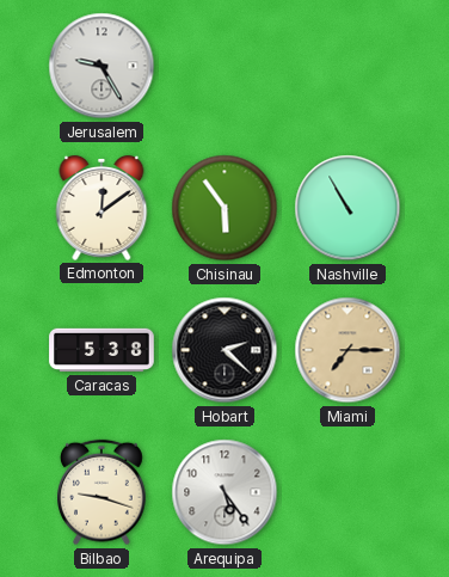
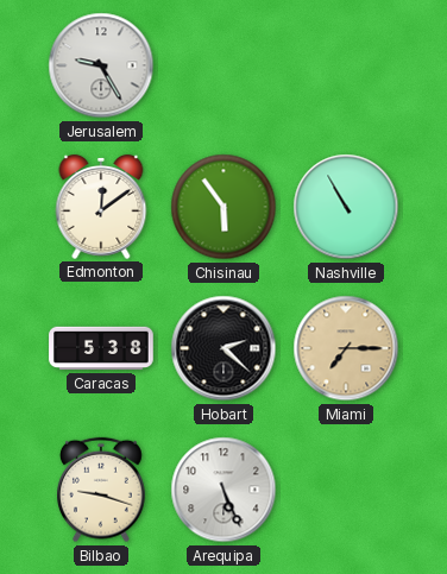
Arequipa: 5:24 -> 5:26
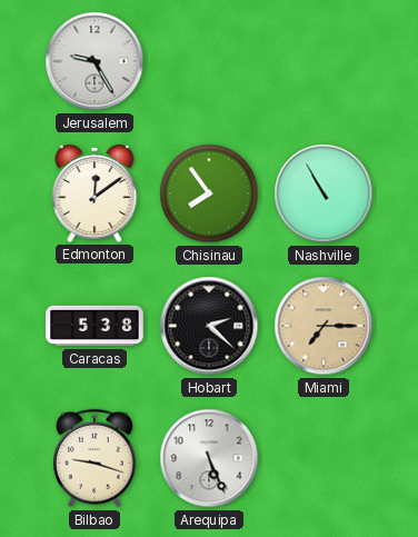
Chisinau: 5:54 -> 7:54
